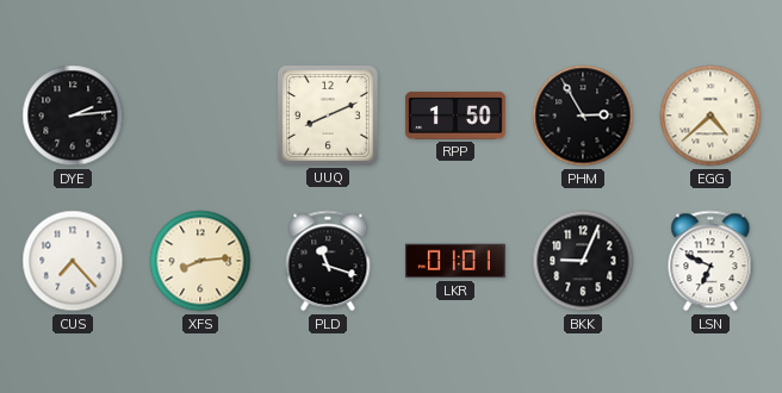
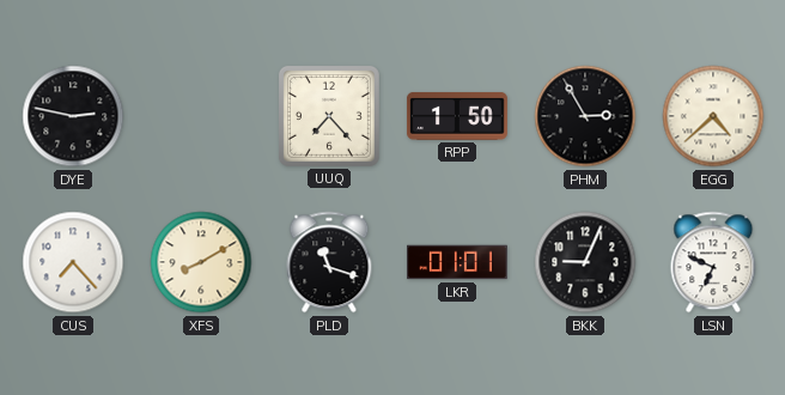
DYE: 2:14 -> 2:47
UUQ: 8:11 -> 7:23
XFS: 8:14 -> 8:10
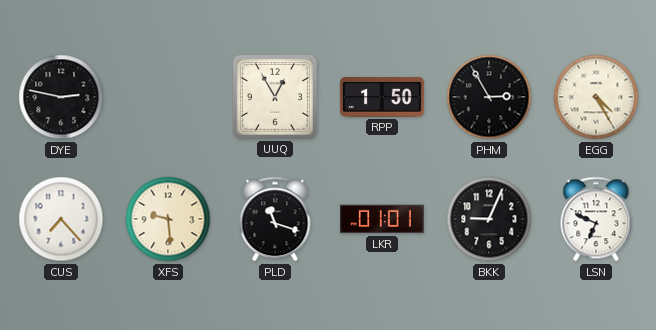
UUQ: 7:23 -> 12:55
EGG: 4:38 -> 4:25
XFS: 8:10 -> 9:29
